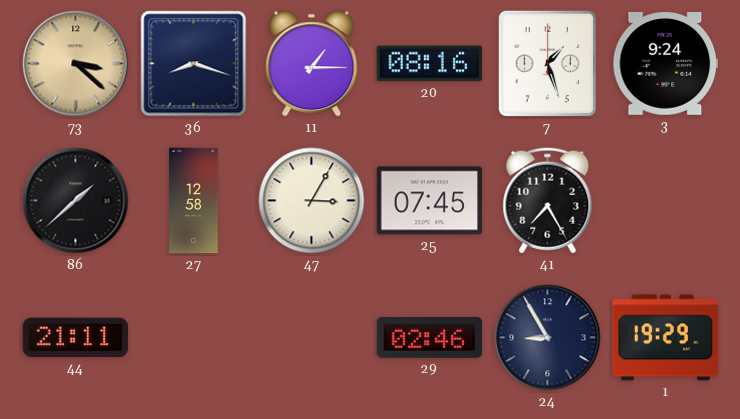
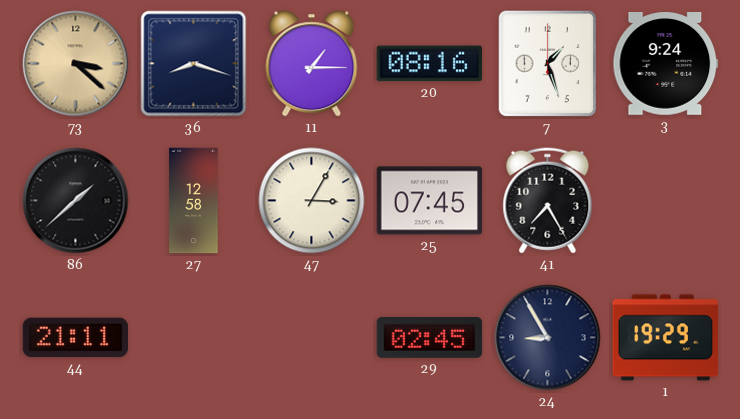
29: 02:46 -> 02:45
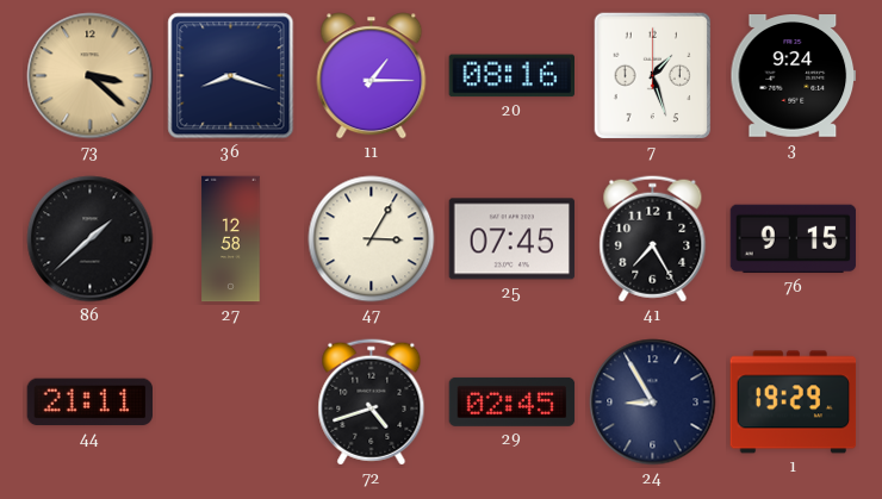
76: none -> 9:15
72: none -> 4:42
